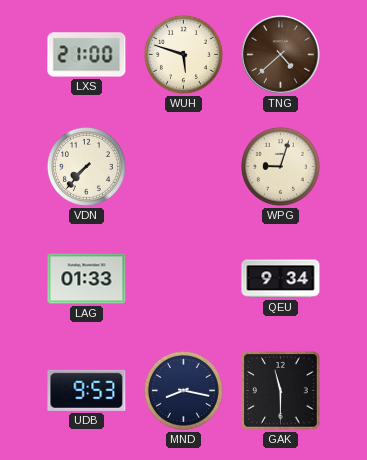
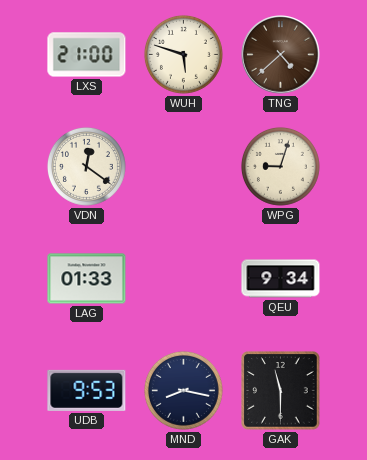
VDN: 7:37 -> 12:21
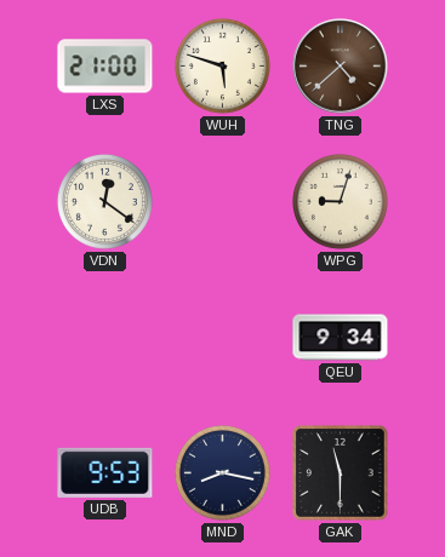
LAG: 01:33 -> none
